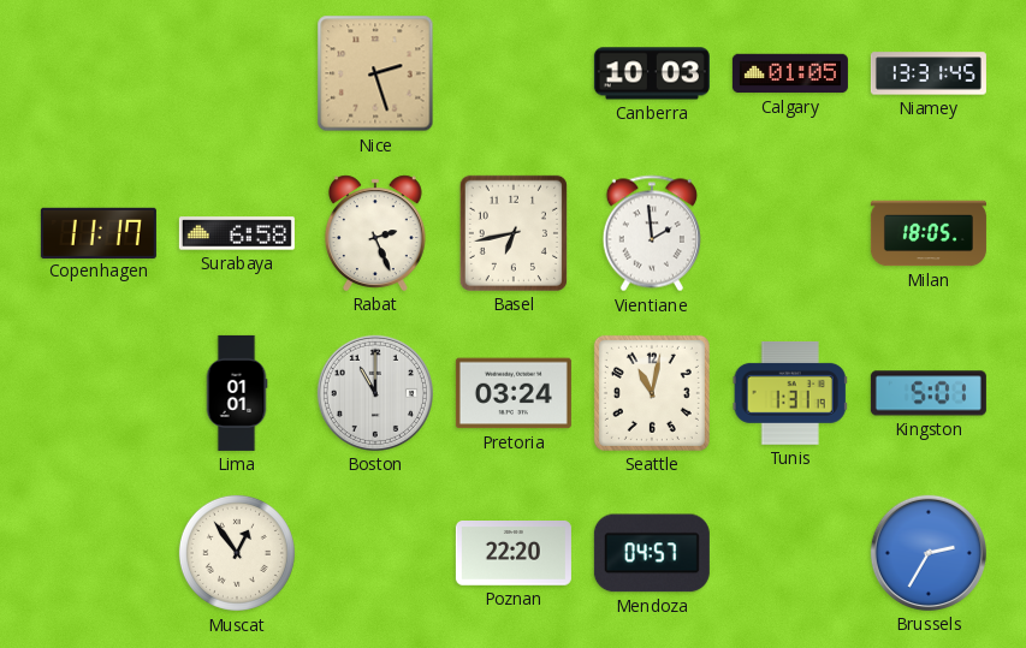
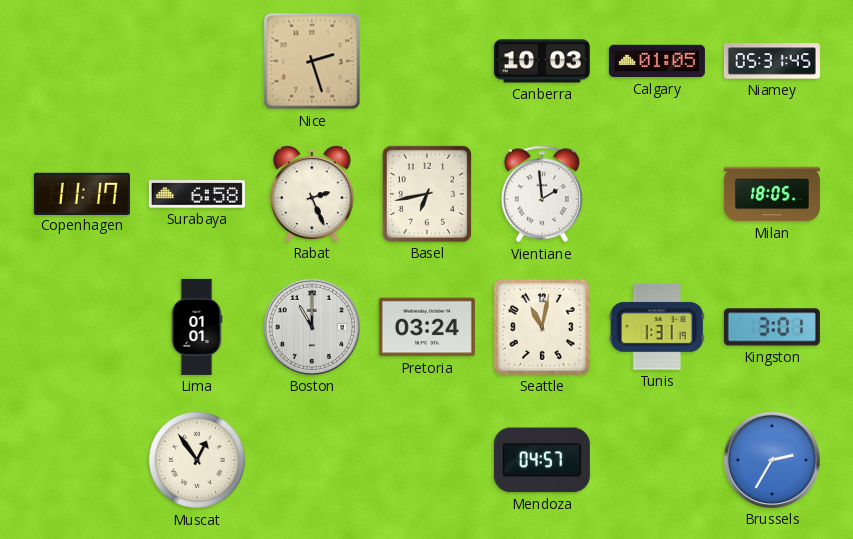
Niamey: 13:31 -> 05:31
Kingston: 5:01 -> 3:01
Poznan: 22:20 -> none
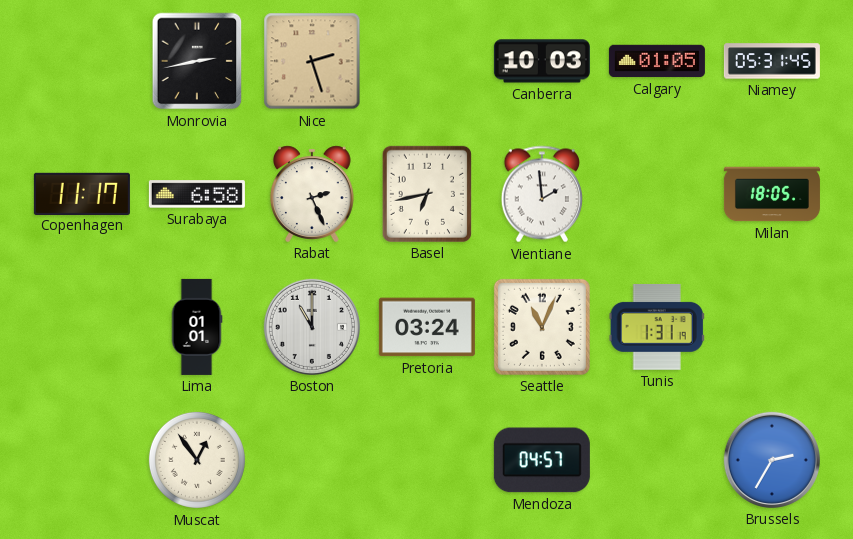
Monrovia: none -> 2:43
Seattle: 11:02 -> 11:04
Kingston: 3:01 -> none
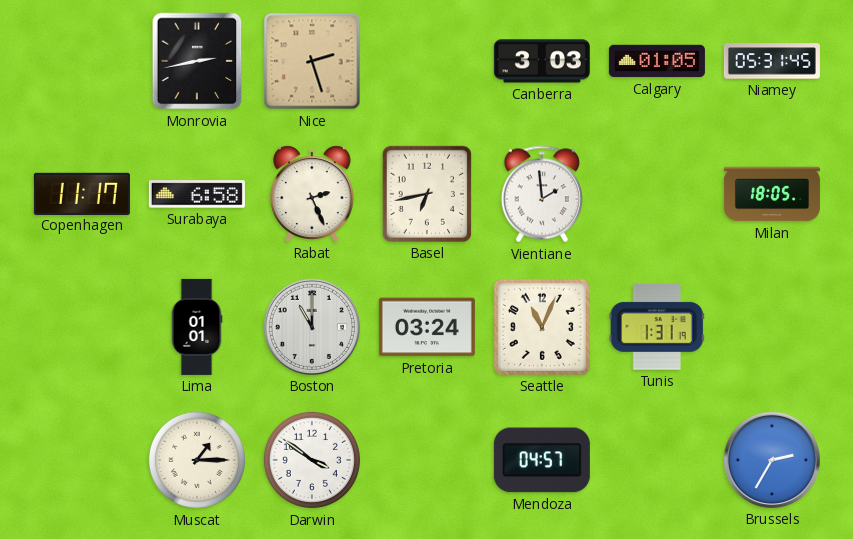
Canberra: 10:03 -> 3:03
Muscat: 12:54 -> 1:15
Darwin: none -> 3:51
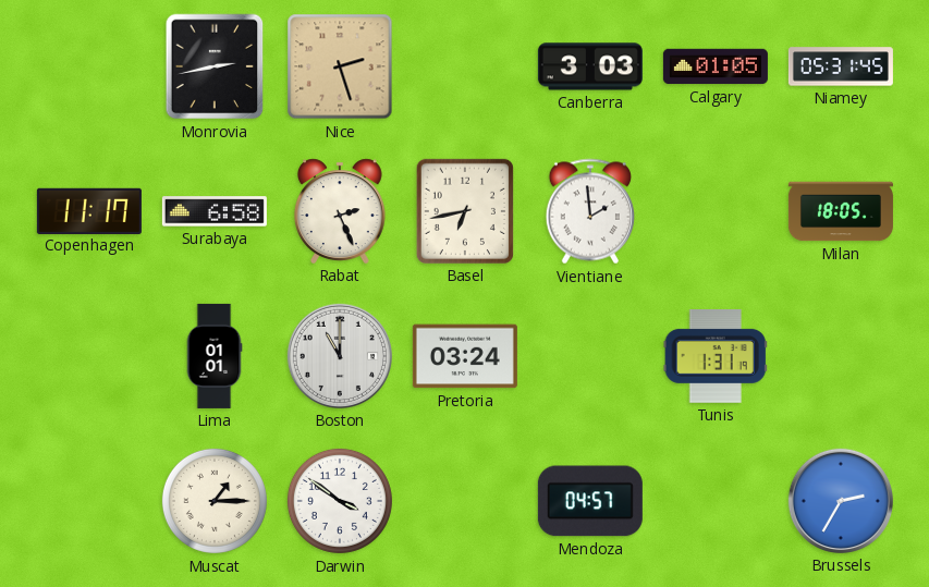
Seattle: 11:04 -> none
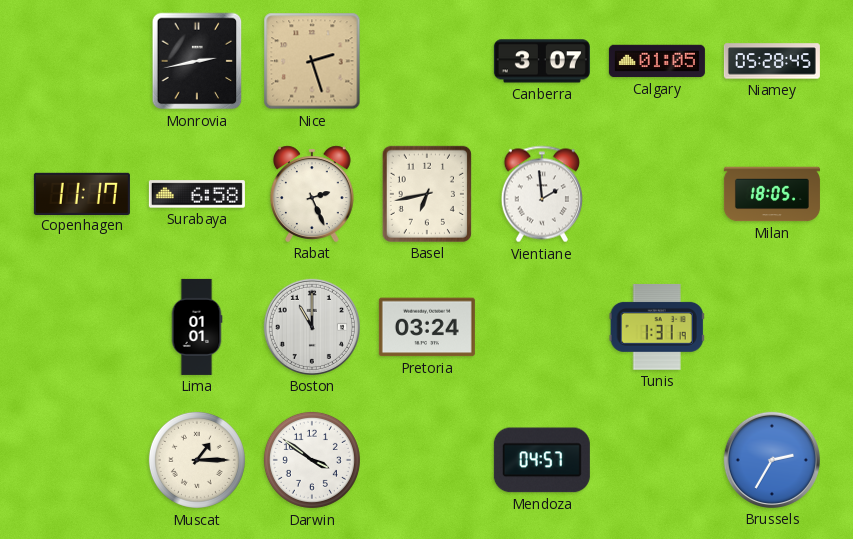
Canberra: 3:03 -> 3:07
Niamey: 05:31 -> 05:28
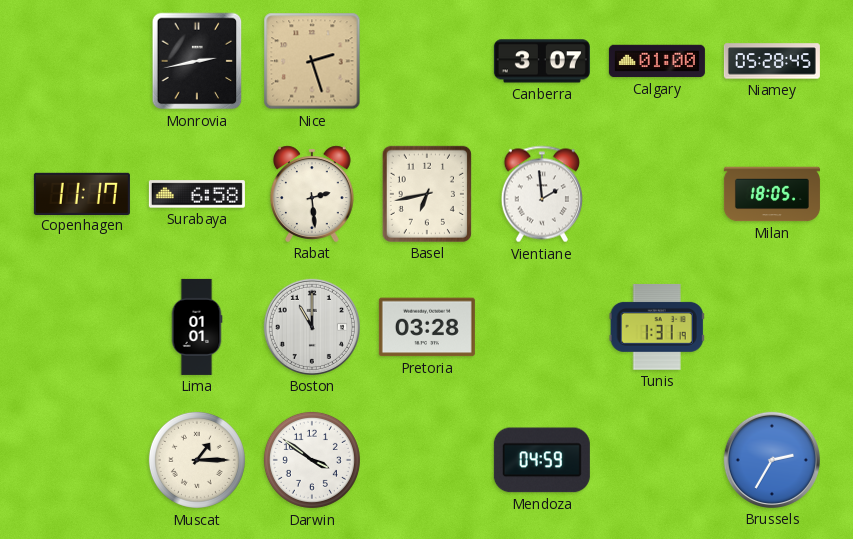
Calgary: 01:05 -> 01:00
Rabat: 2:26 -> 2:29
Pretoria: 03:24 -> 03:28
Mendoza: 04:57 -> 04:59
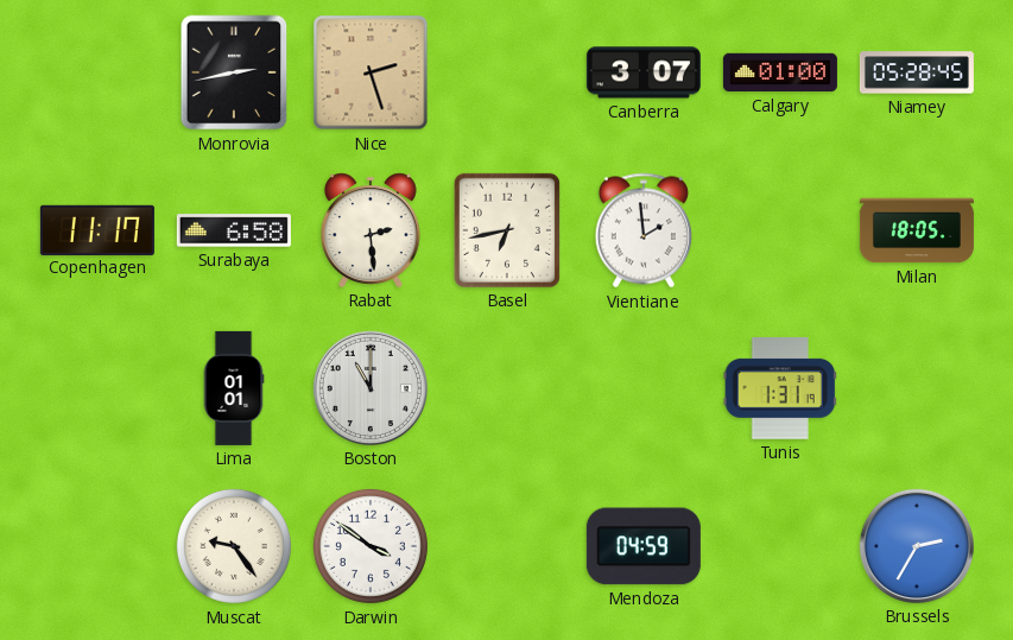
Pretoria: 03:28 -> none
Muscat: 1:15 -> 9:24
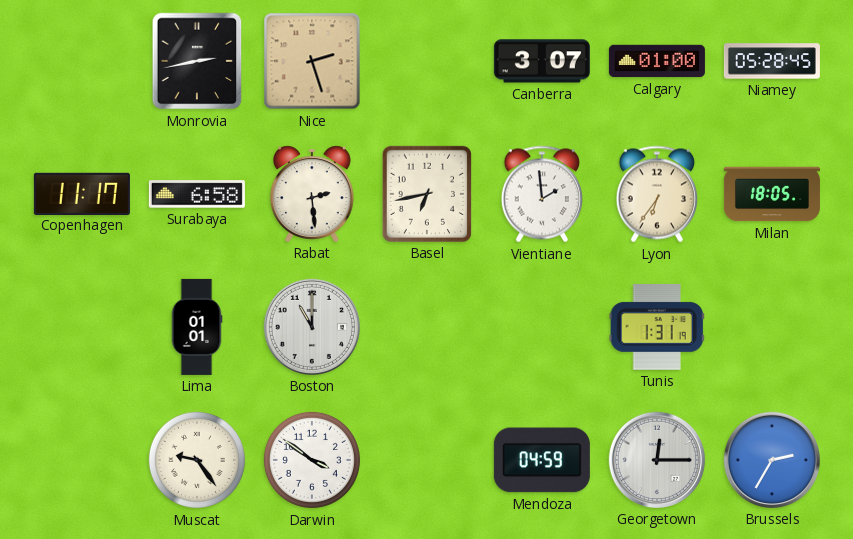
Lyon: none -> 6:36
Georgetown: none -> 12:15
